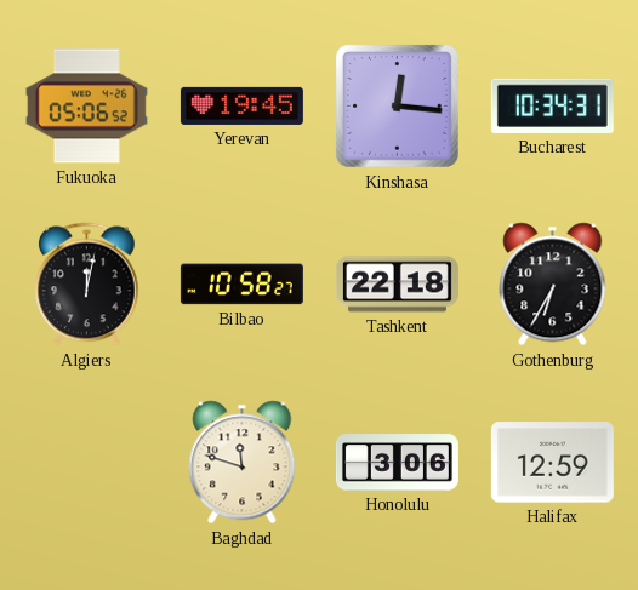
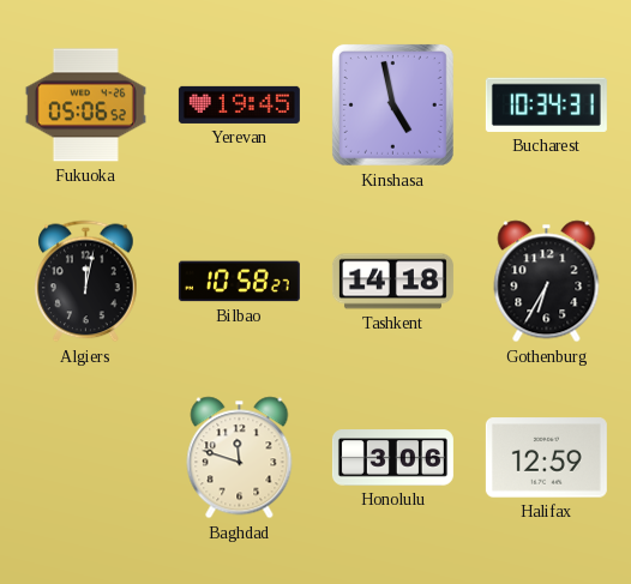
Kinshasa: 12:16 -> 4:58
Tashkent: 22:18 -> 14:18
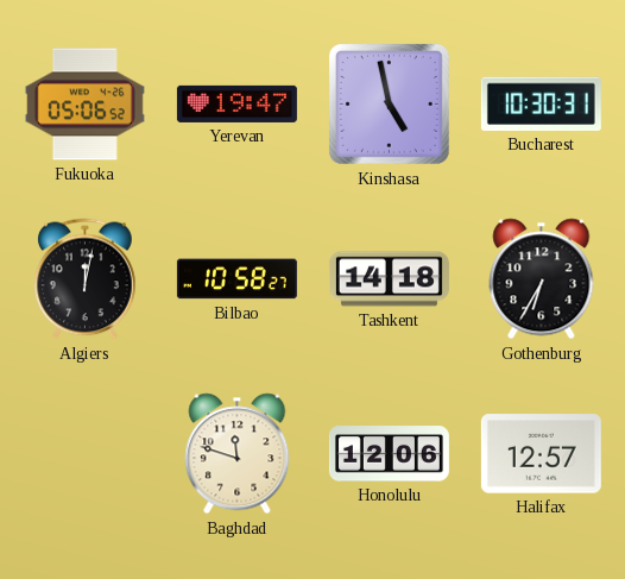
Yerevan: 19:45 -> 19:47
Bucharest: 10:34 -> 10:30
Honolulu: 3:06 -> 12:06
Halifax: 12:59 -> 12:57
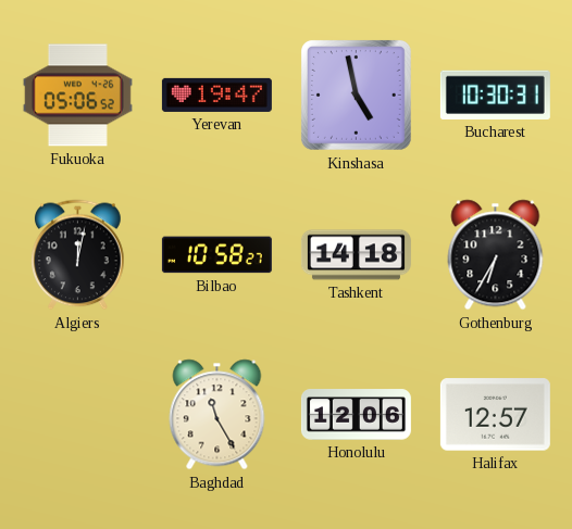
Baghdad: 11:48 -> 11:25
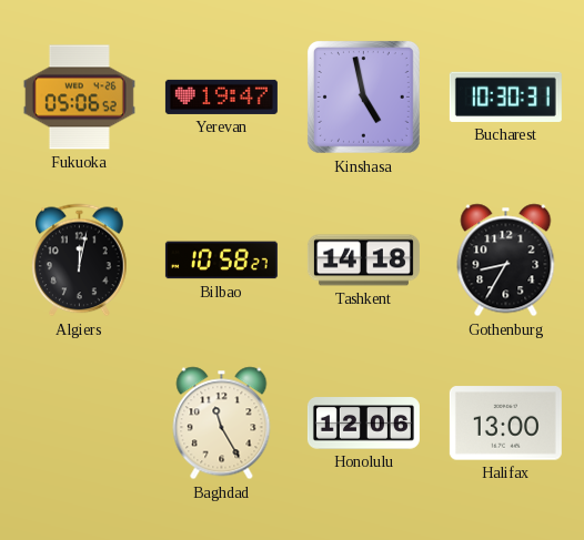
Gothenburg: 6:35 -> 8:35
Halifax: 12:57 -> 13:00
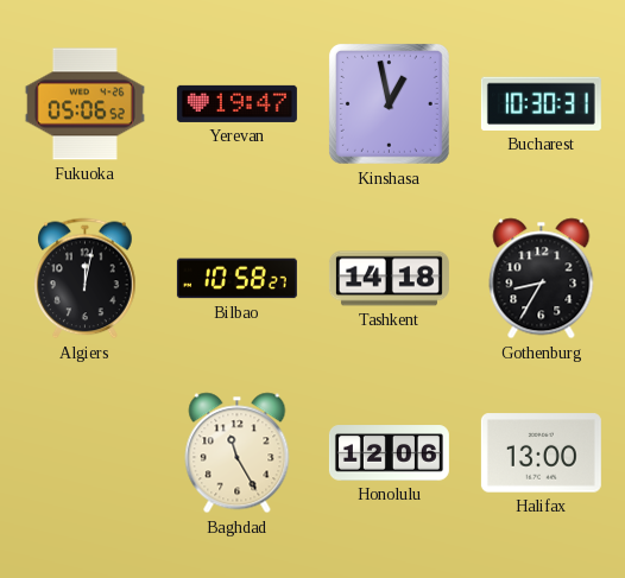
Kinshasa: 4:58 -> 12:58
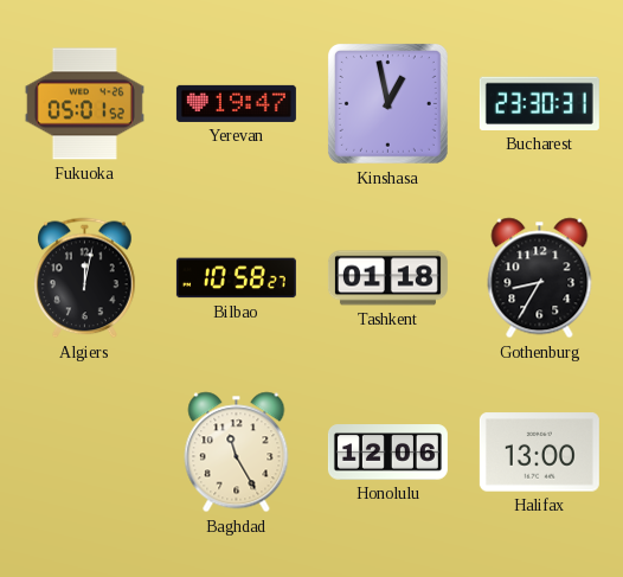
Fukuoka: 05:06 -> 05:01
Bucharest: 10:30 -> 23:30
Tashkent: 14:18 -> 01:18
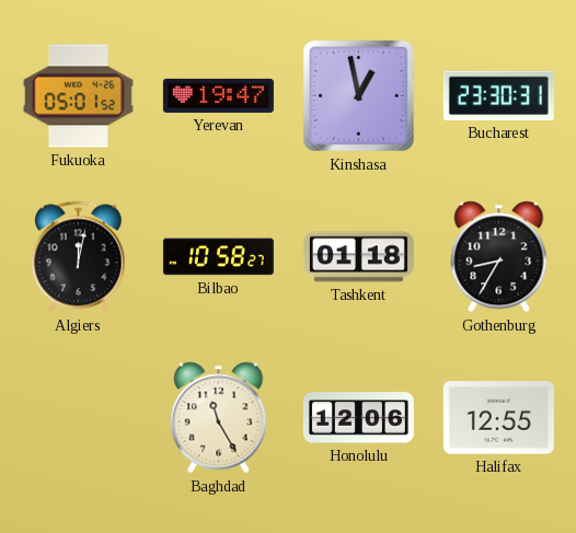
Halifax: 13:00 -> 12:55
